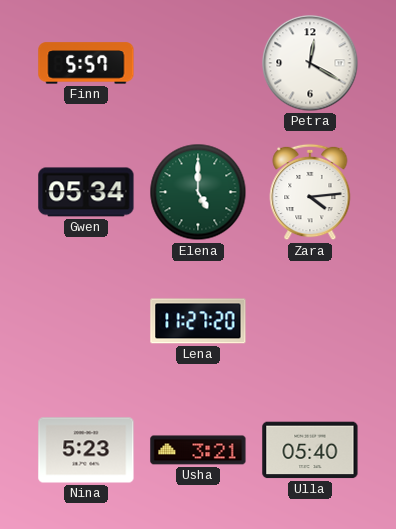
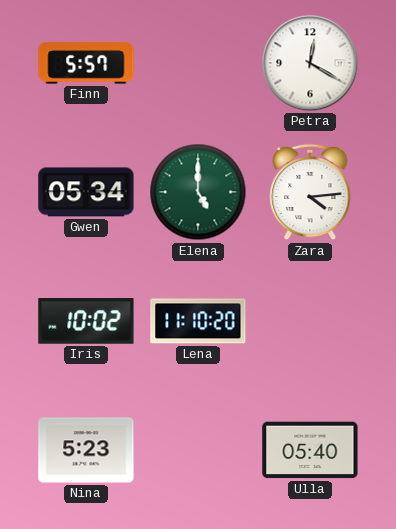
Iris: none -> 10:02
Lena: 11:27 -> 11:10
Usha: 3:21 -> none
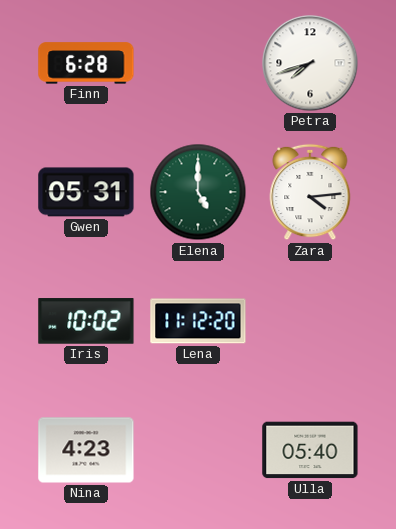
Finn: 5:57 -> 6:28
Petra: 12:20 -> 7:42
Gwen: 05:34 -> 05:31
Lena: 11:10 -> 11:12
Nina: 5:23 -> 4:23
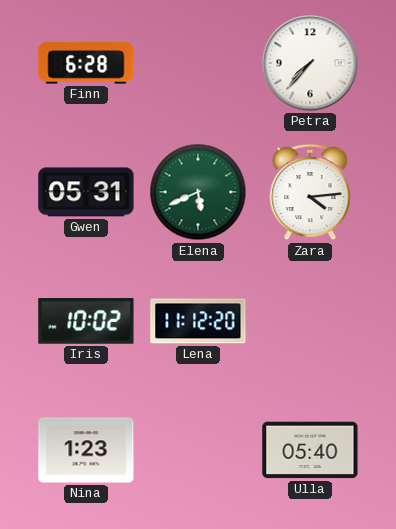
Petra: 7:42 -> 7:37
Elena: 5:00 -> 5:41
Nina: 4:23 -> 1:23
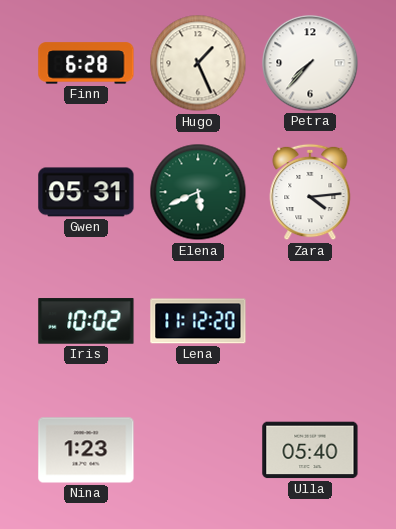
Hugo: none -> 1:26
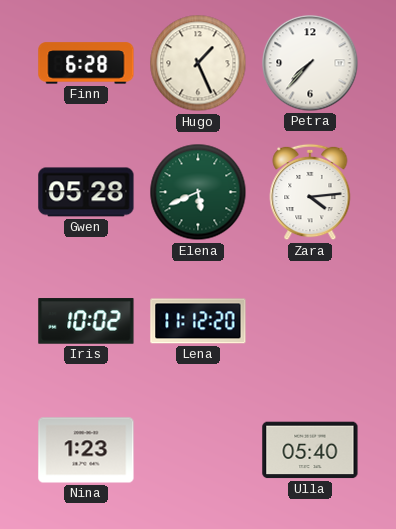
Gwen: 05:31 -> 05:28
